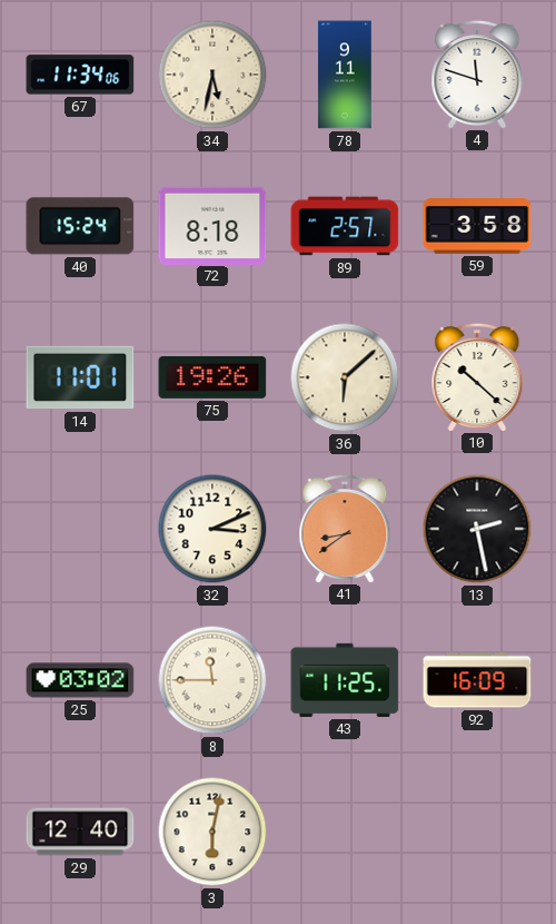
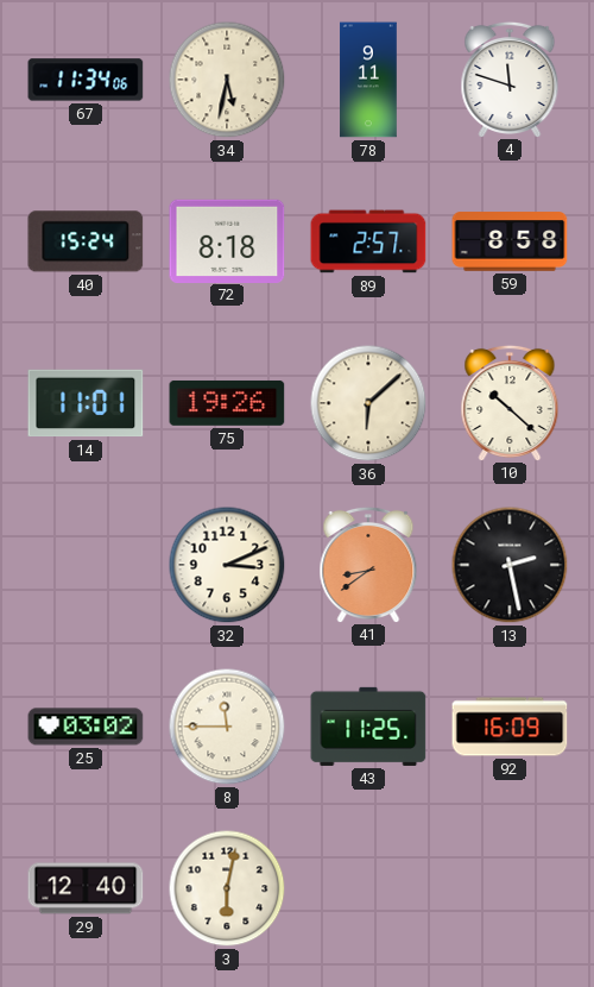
59: 3:58 -> 8:58
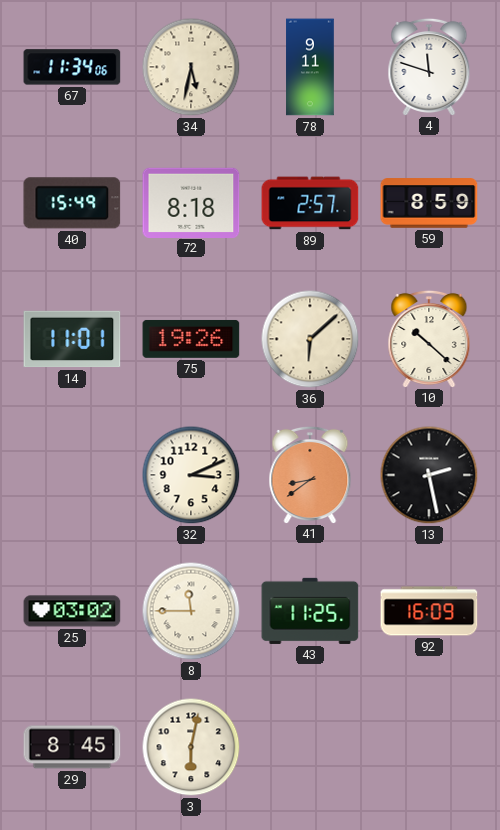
40: 15:24 -> 15:49
59: 8:58 -> 8:59
29: 12:40 -> 8:45
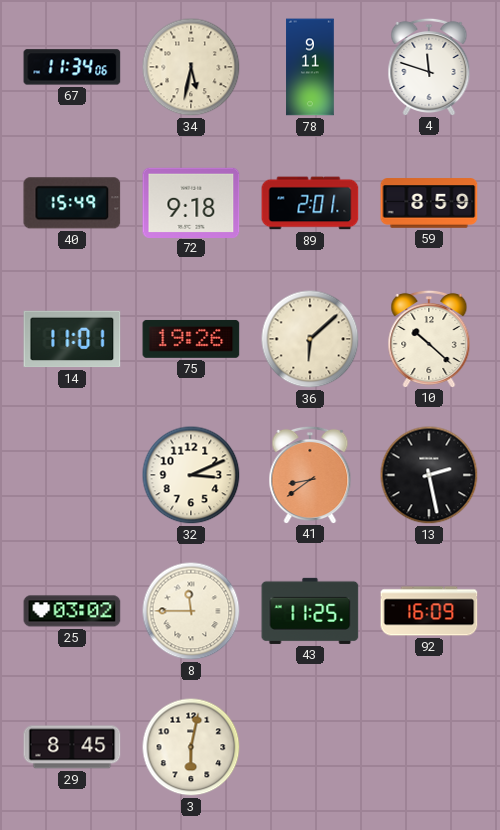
72: 8:18 -> 9:18
89: 2:57 -> 2:01
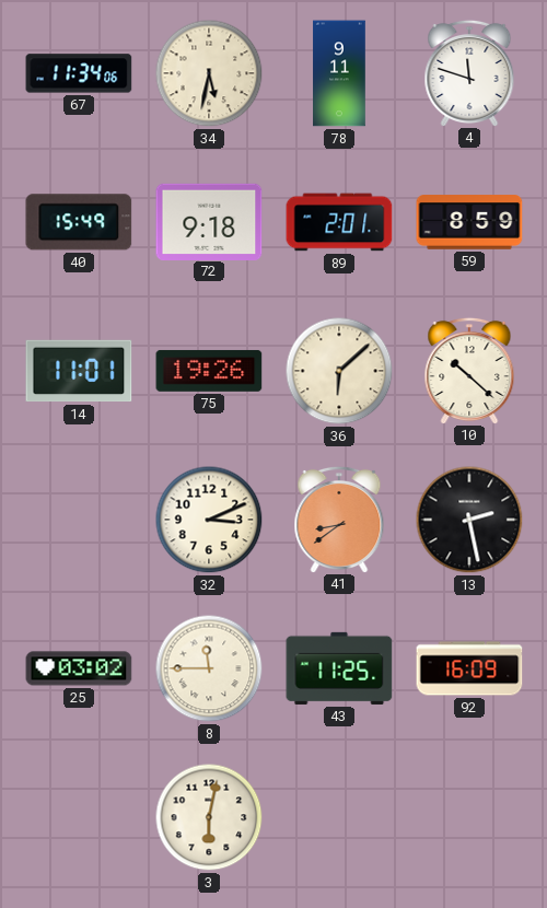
29: 8:45 -> none
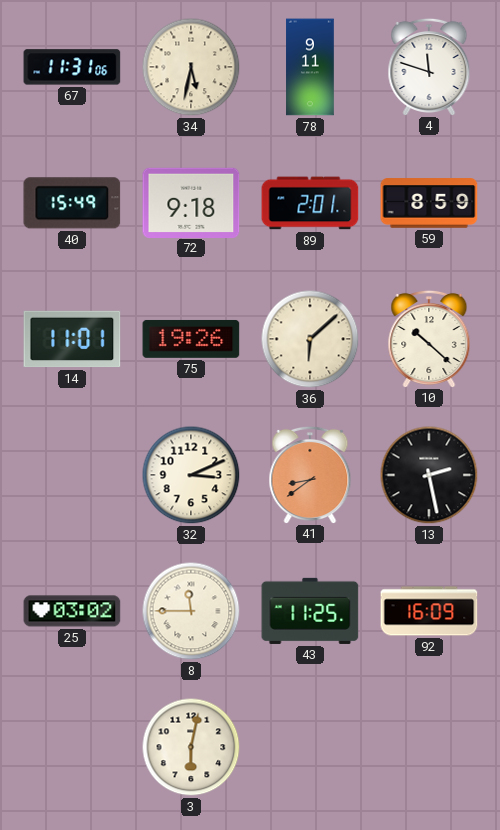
67: 11:34 -> 11:31
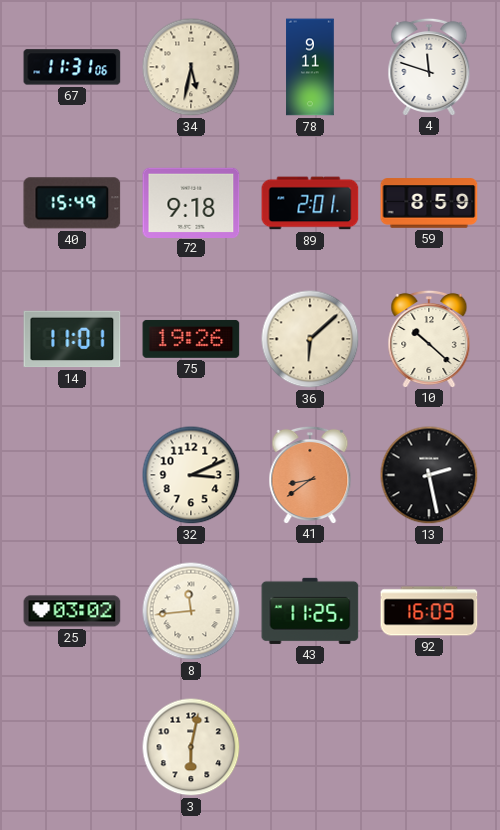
8: 11:45 -> 11:44
